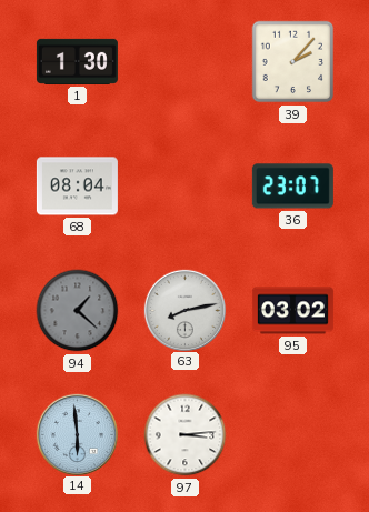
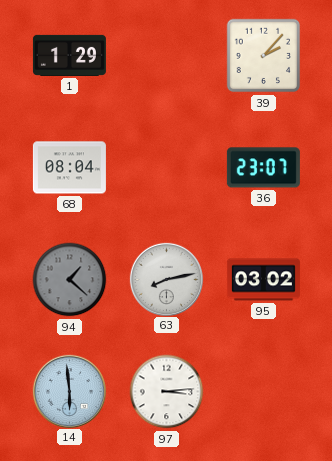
1: 1:30 -> 1:29
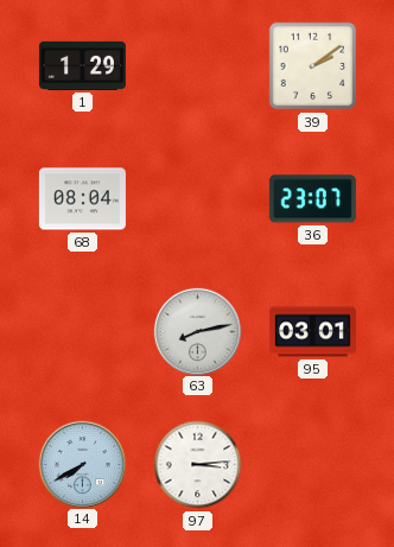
39: 2:07 -> 2:09
94: 1:22 -> none
95: 03:02 -> 03:01
14: 5:59 -> 7:40
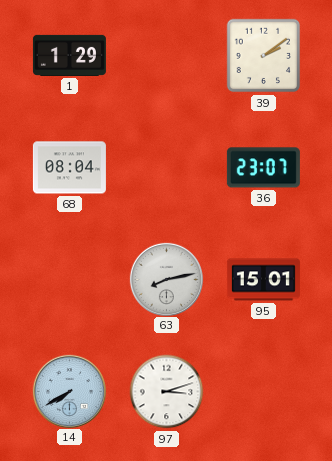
95: 03:01 -> 15:01
97: 3:14 -> 3:12
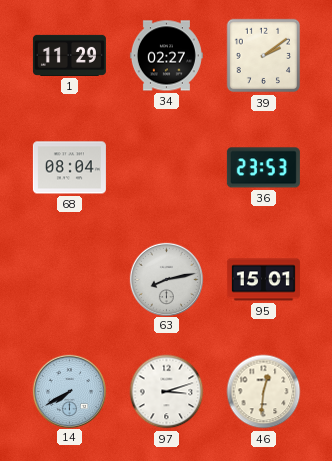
1: 1:29 -> 11:29
34: none -> 02:27
36: 23:07 -> 23:53
46: none -> 12:31
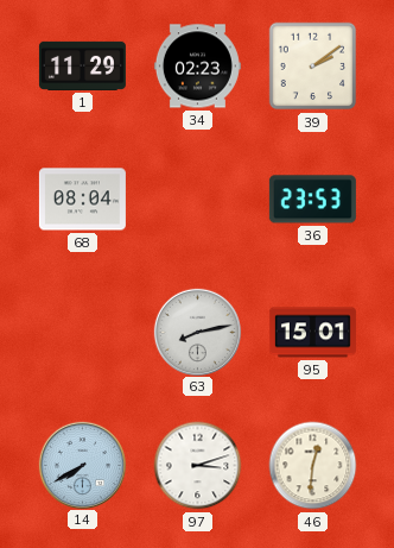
34: 02:27 -> 02:23
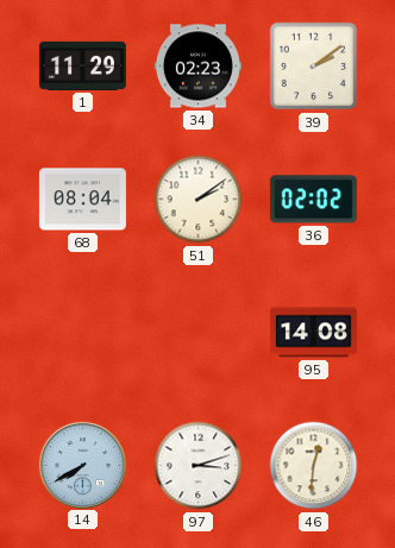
51: none -> 2:09
36: 23:53 -> 02:02
63: 8:13 -> none
95: 15:01 -> 14:08
